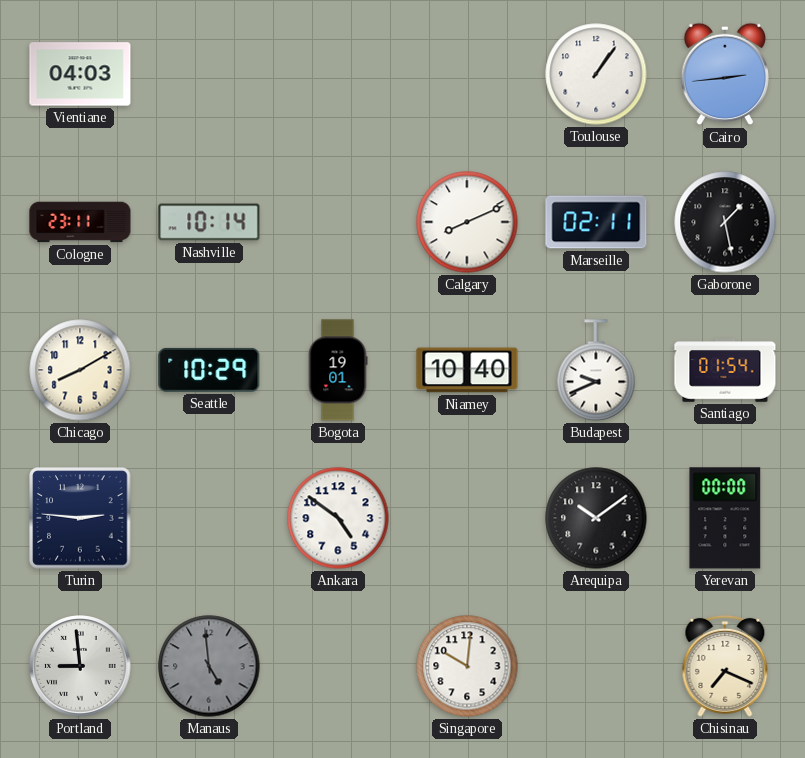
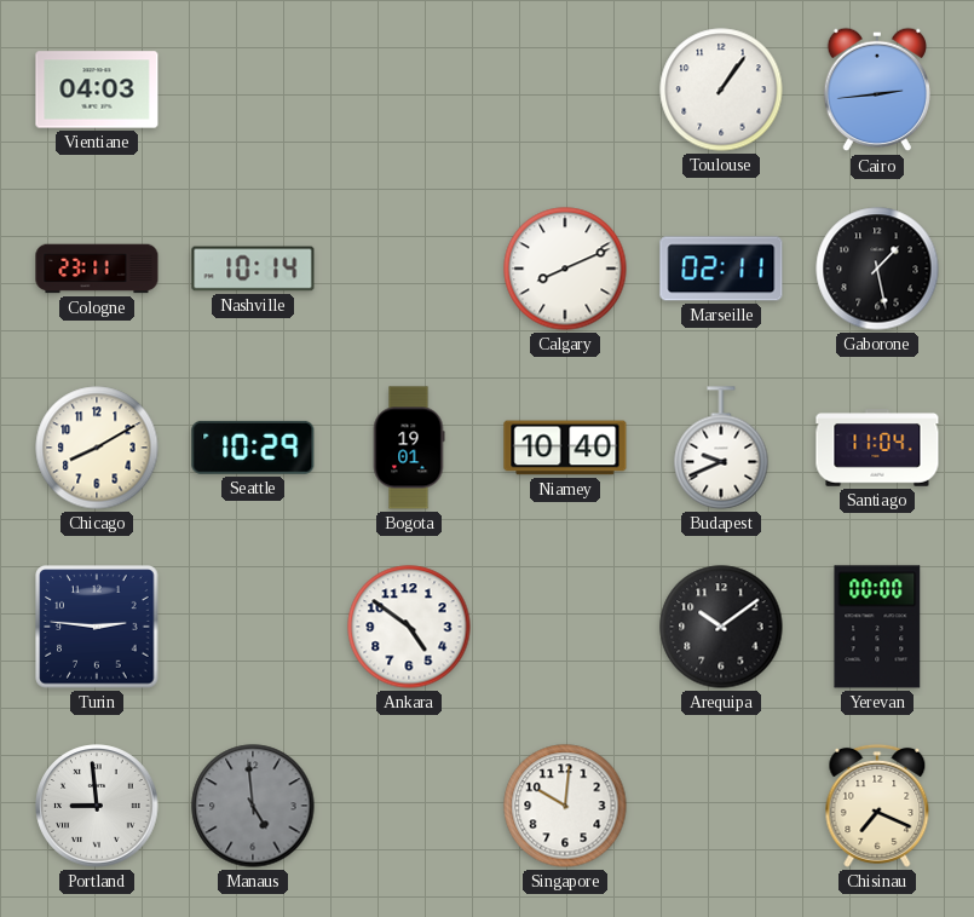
Santiago: 01:54 -> 11:04
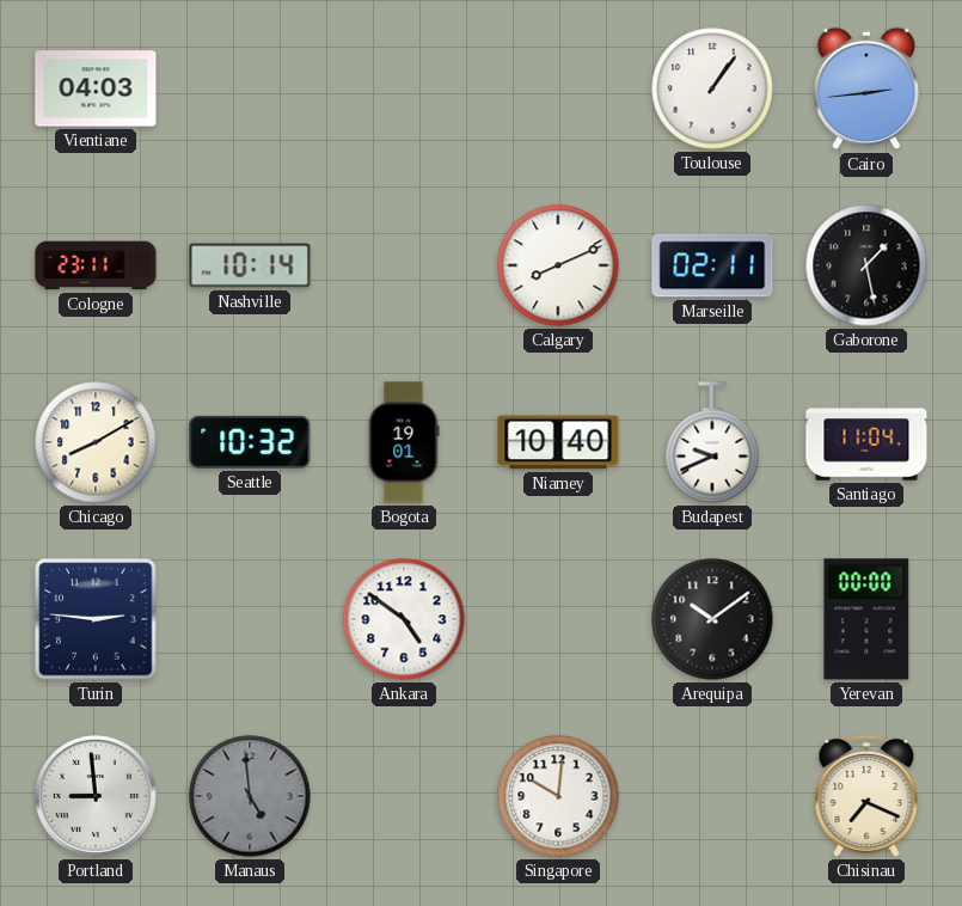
Seattle: 10:29 -> 10:32
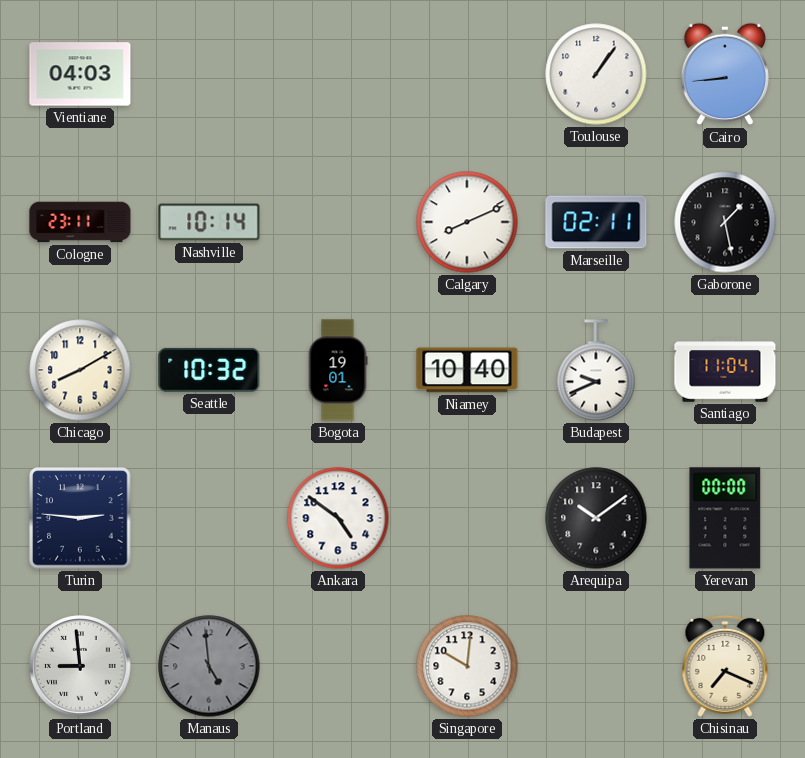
Cairo: 2:44 -> 8:44
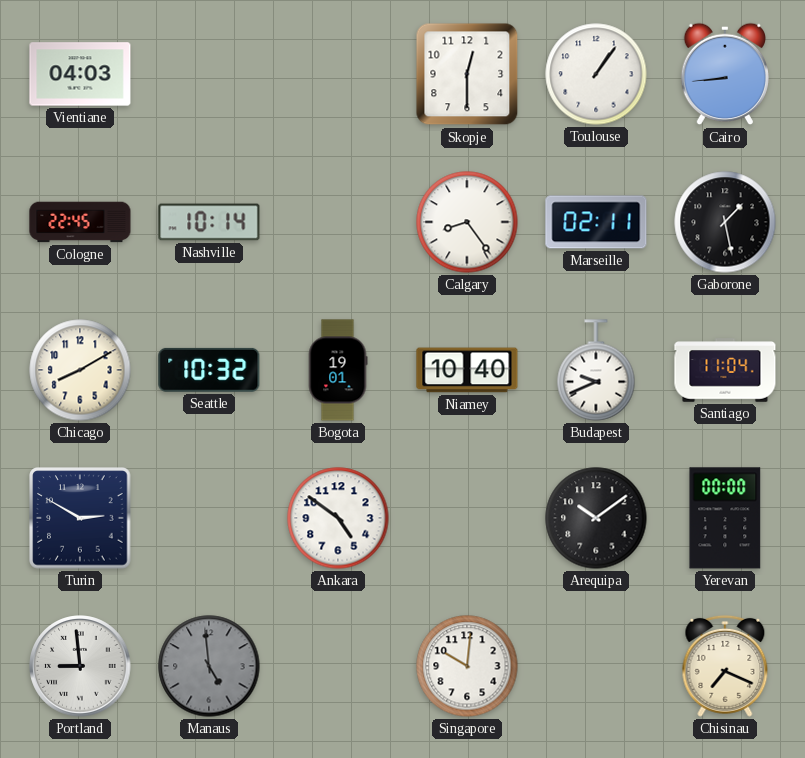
Skopje: none -> 12:30
Cologne: 23:11 -> 22:45
Calgary: 8:11 -> 8:24
Turin: 2:46 -> 2:50
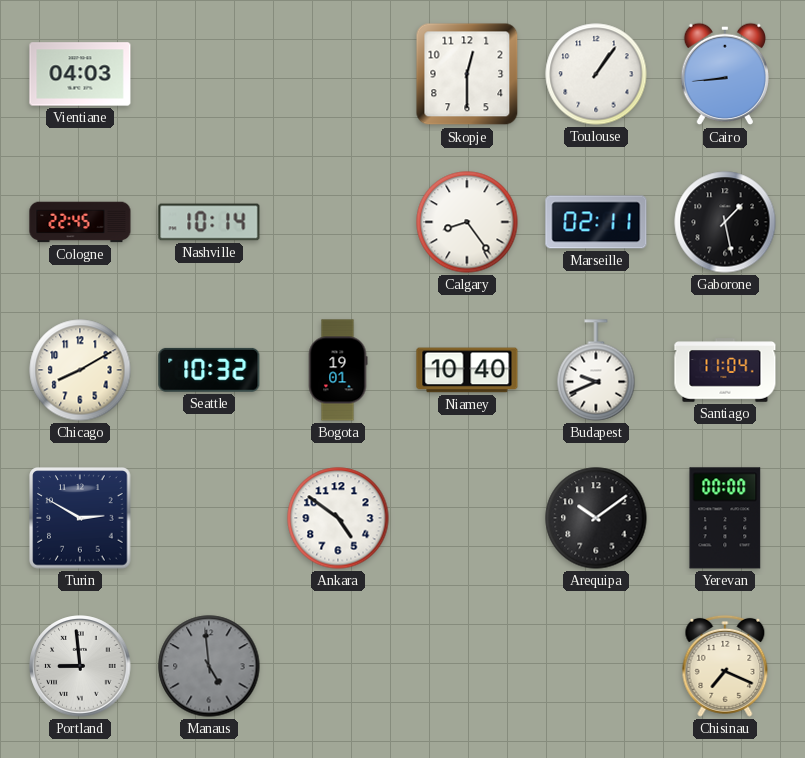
Singapore: 10:01 -> none
